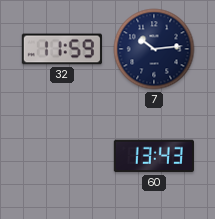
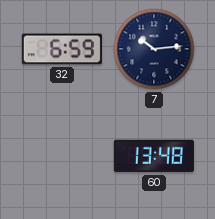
32: 11:59 -> 6:59
60: 13:43 -> 13:48
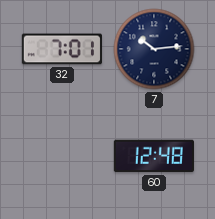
32: 6:59 -> 7:01
60: 13:48 -> 12:48
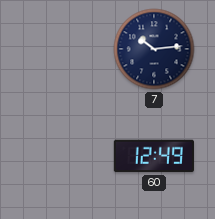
32: 7:01 -> none
60: 12:48 -> 12:49
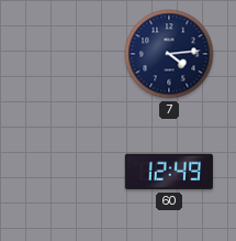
7: 10:14 -> 4:14
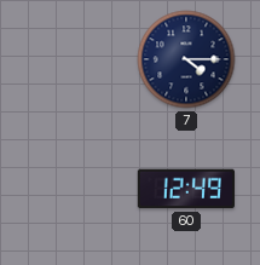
7: 4:14 -> 4:15
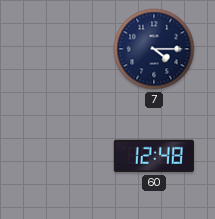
60: 12:49 -> 12:48
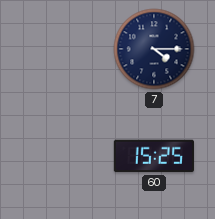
60: 12:48 -> 15:25
